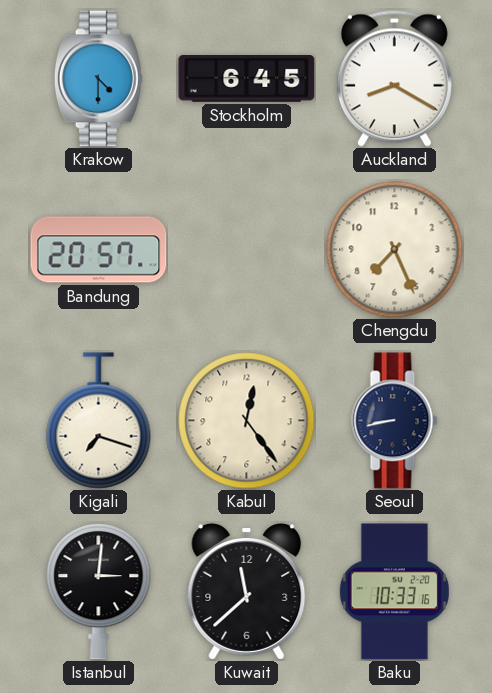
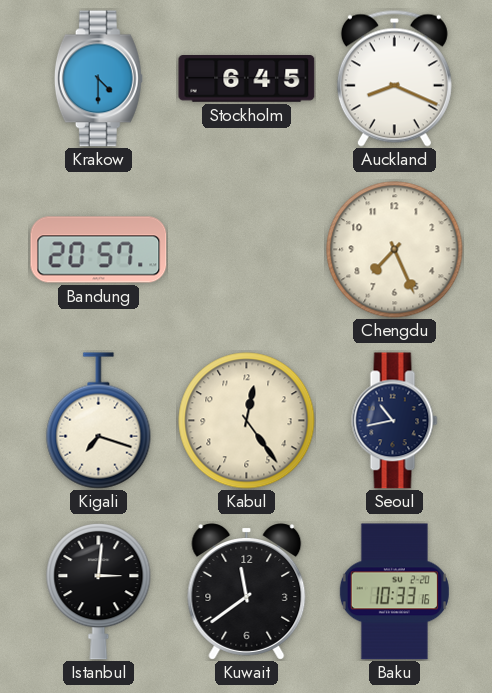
Auckland: 8:20 -> 8:19
Seoul: 8:43 -> 10:43
Kuwait: 11:38 -> 11:39
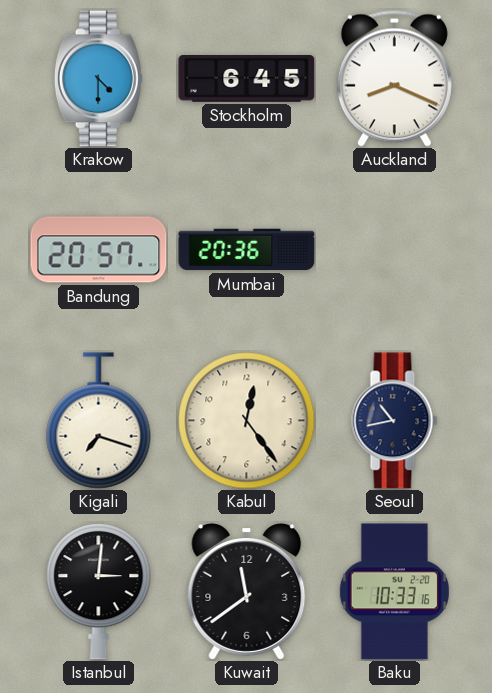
Mumbai: none -> 20:36
Chengdu: 7:26 -> none
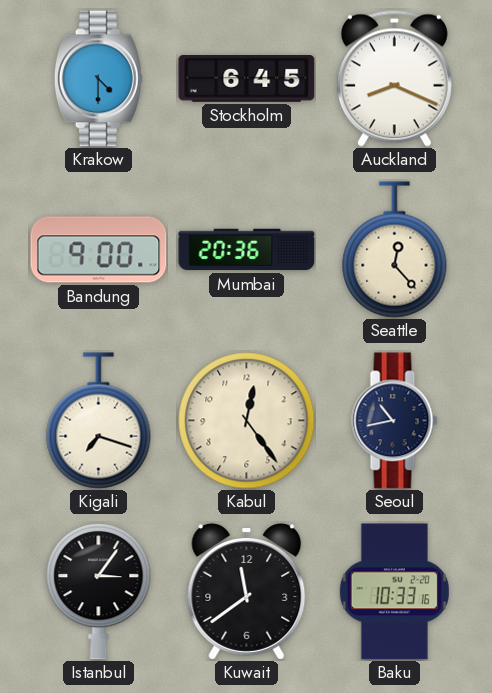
Bandung: 20:57 -> 9:00
Seattle: none -> 12:23
Istanbul: 3:01 -> 3:06
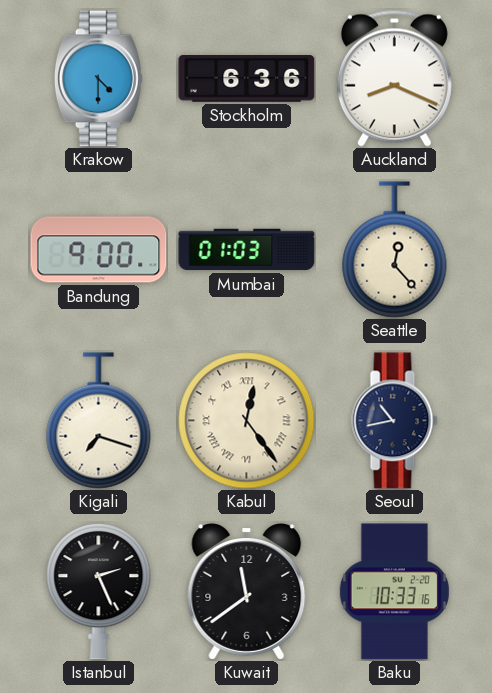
Stockholm: 6:45 -> 6:36
Mumbai: 20:36 -> 01:03
Kabul numerals: Arabic -> Roman
Istanbul: 3:06 -> 2:26
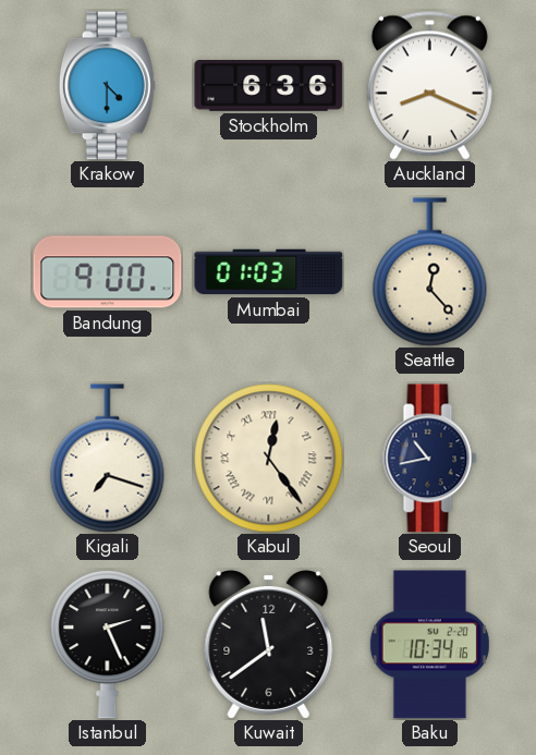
Baku: 10:33 -> 10:34
